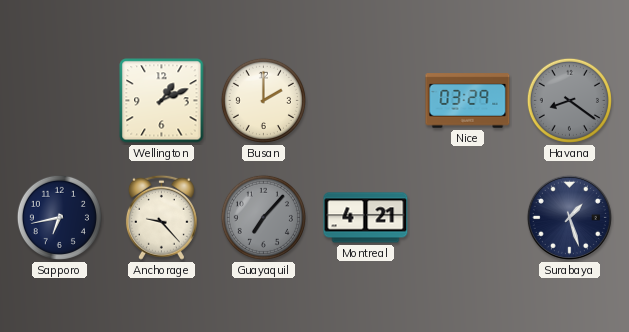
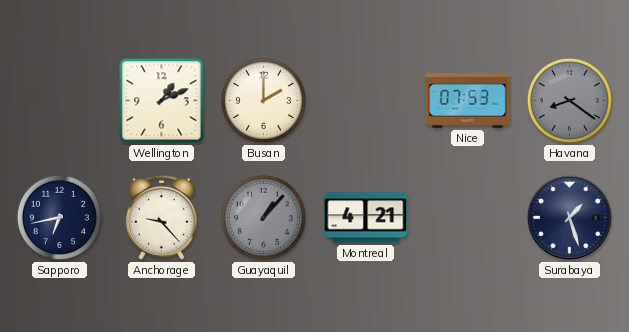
Nice: 03:29 -> 07:53
Guayaquil: 7:07 -> 1:07
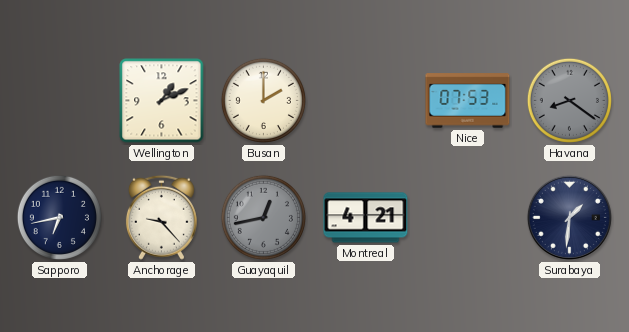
Guayaquil: 1:07 -> 12:43
Surabaya: 1:27 -> 1:31
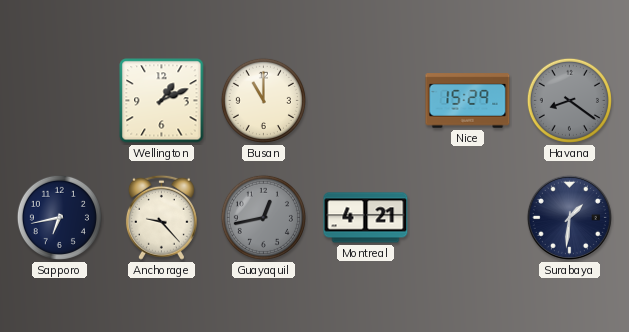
Busan: 2:00 -> 11:00
Nice: 07:53 -> 15:29
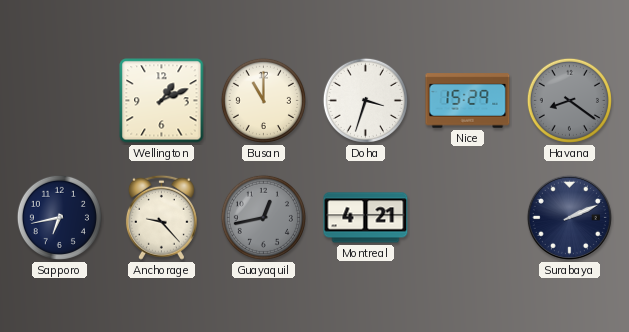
Doha: none -> 3:33
Surabaya: 1:31 -> 2:11
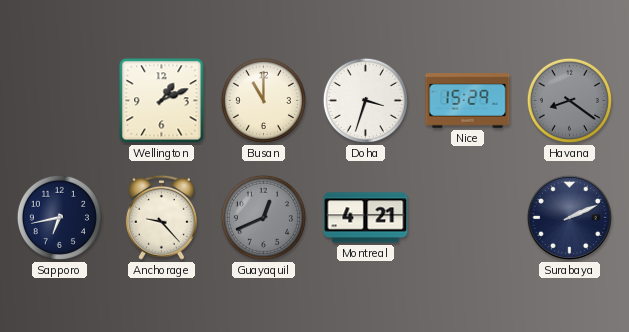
Guayaquil: 12:43 -> 12:41
